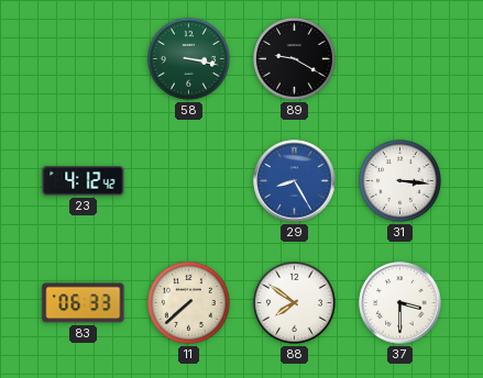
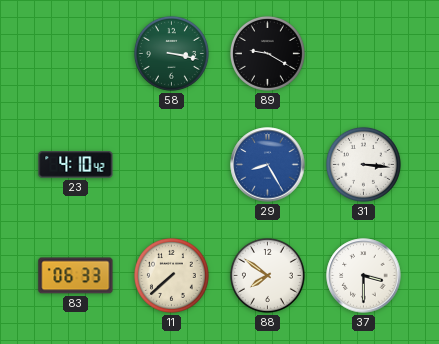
23: 4:12 -> 4:10
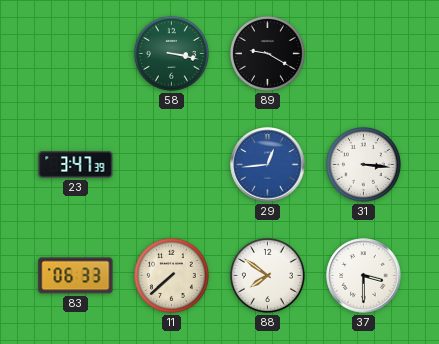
23: 4:10 -> 3:47
29: 8:25 -> 12:44
